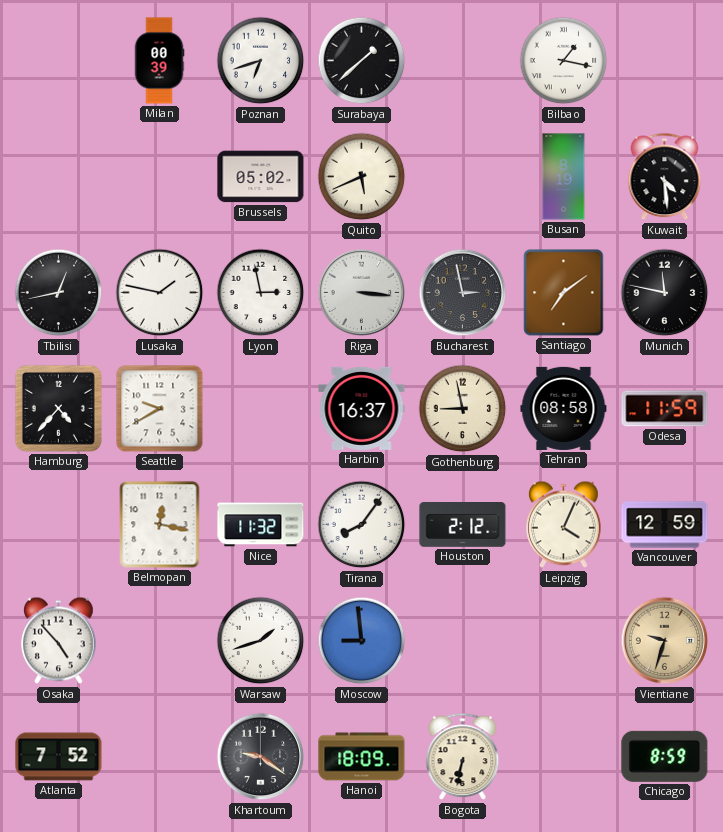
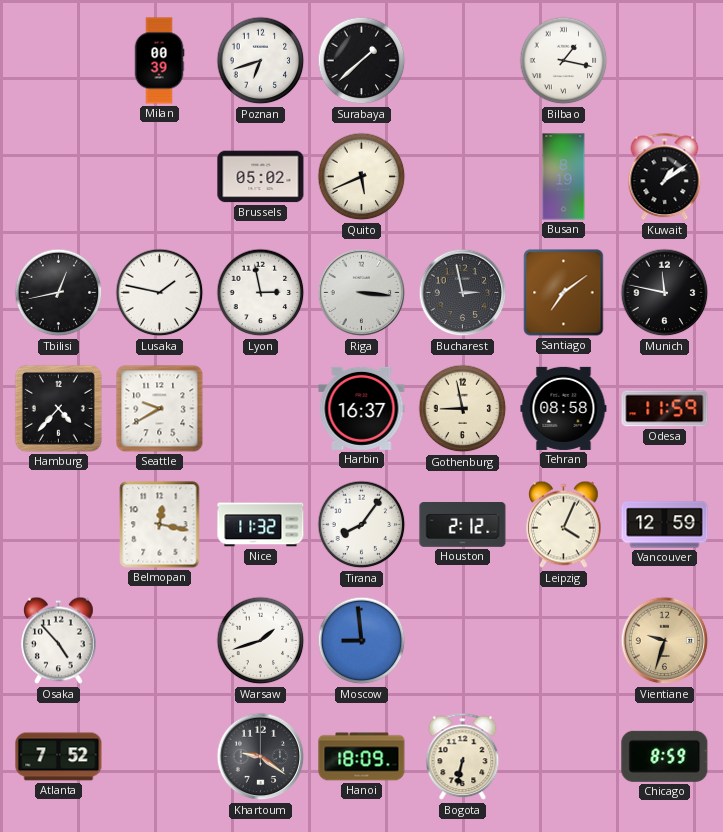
Kuwait: 4:29 -> 1:09
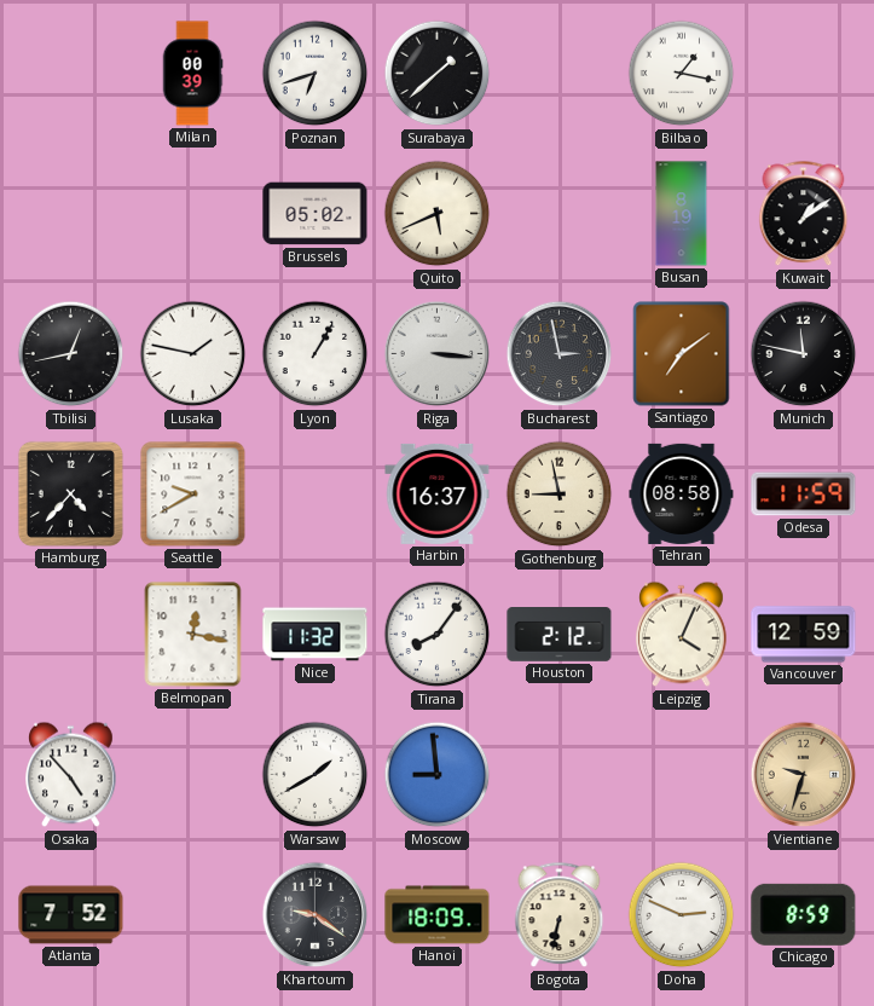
Lyon: 2:58 -> 1:05
Warsaw: 1:42 -> 1:40
Doha: none -> 2:49
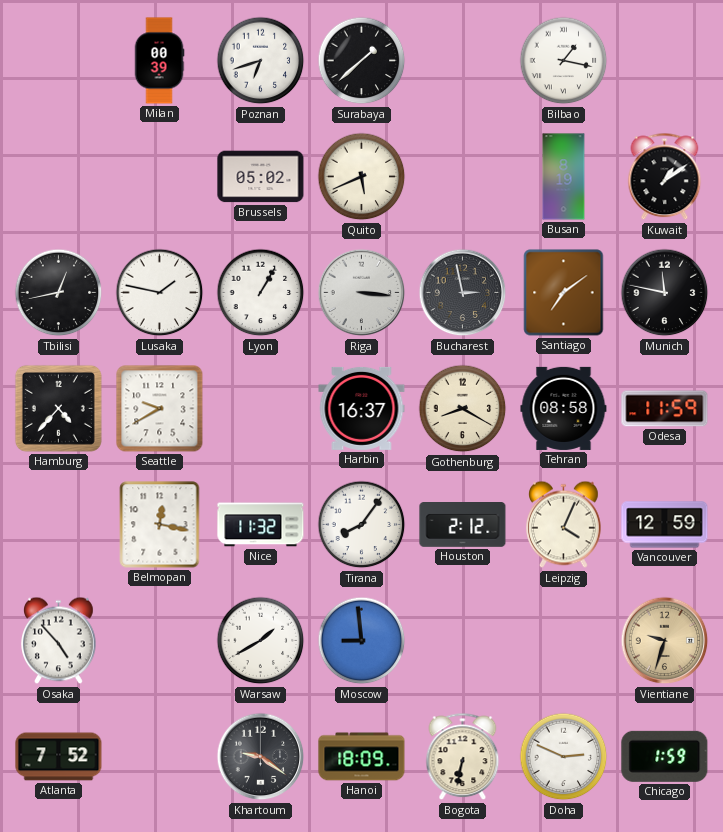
Gothenburg: 8:58 -> 8:20
Chicago: 8:59 -> 1:59
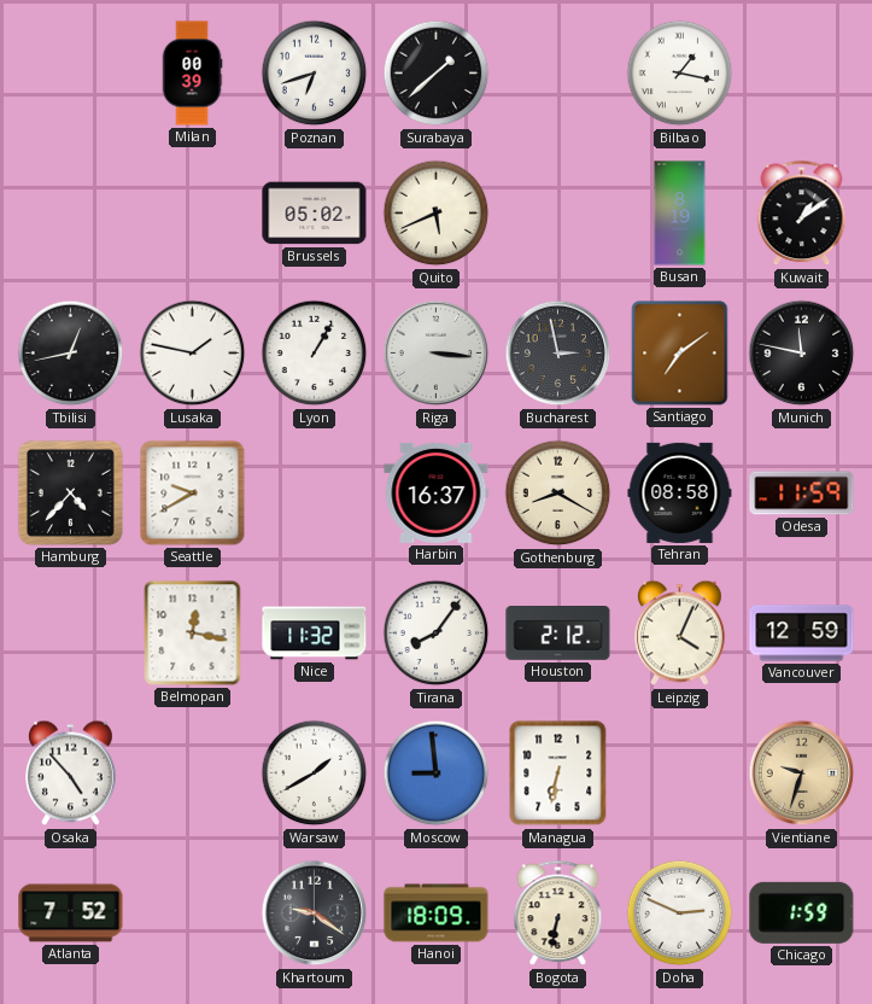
Managua: none -> 6:32
